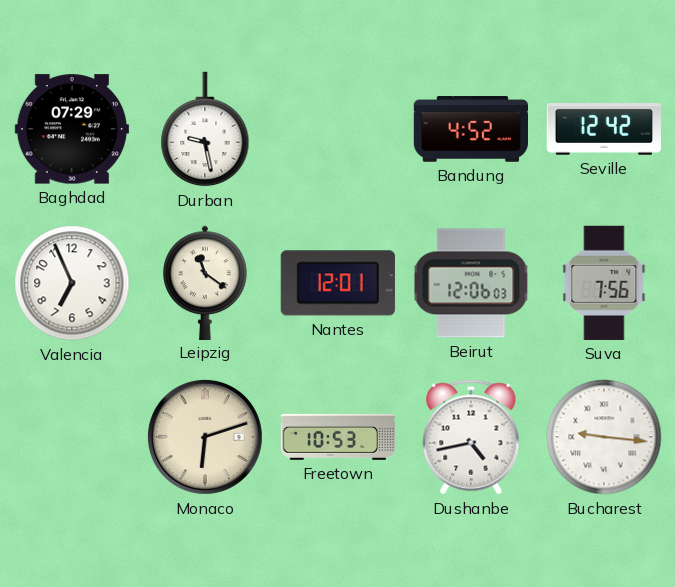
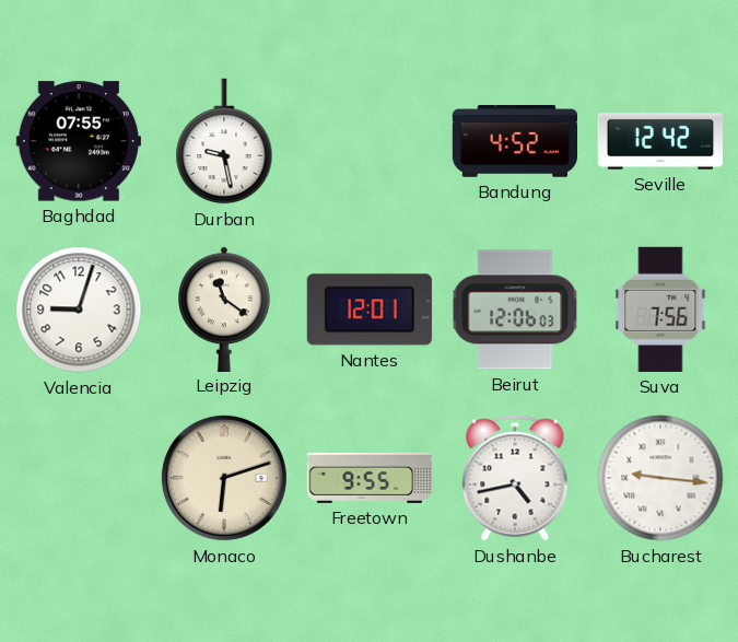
Baghdad: 07:29 -> 07:55
Valencia: 6:56 -> 9:03
Freetown: 10:53 -> 9:55
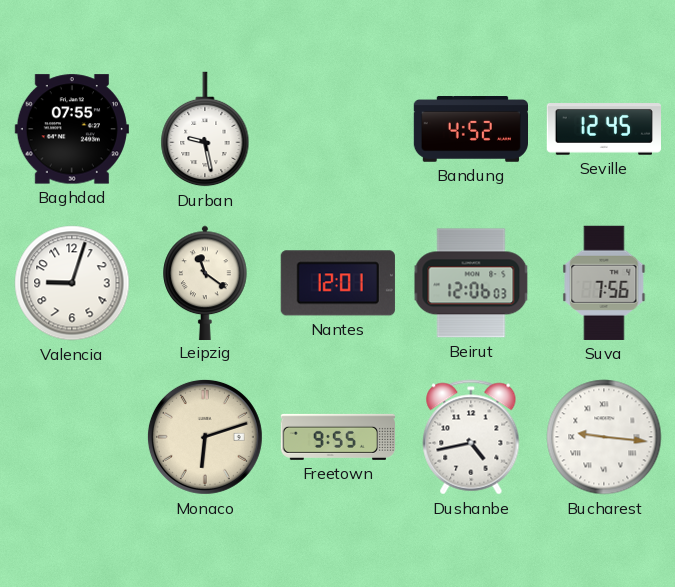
Seville: 12:42 -> 12:45
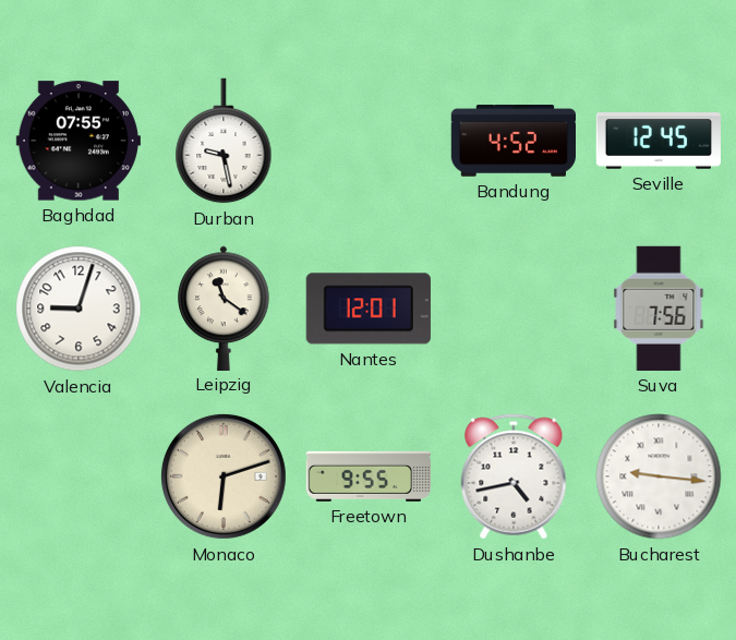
Beirut: 12:06 -> none
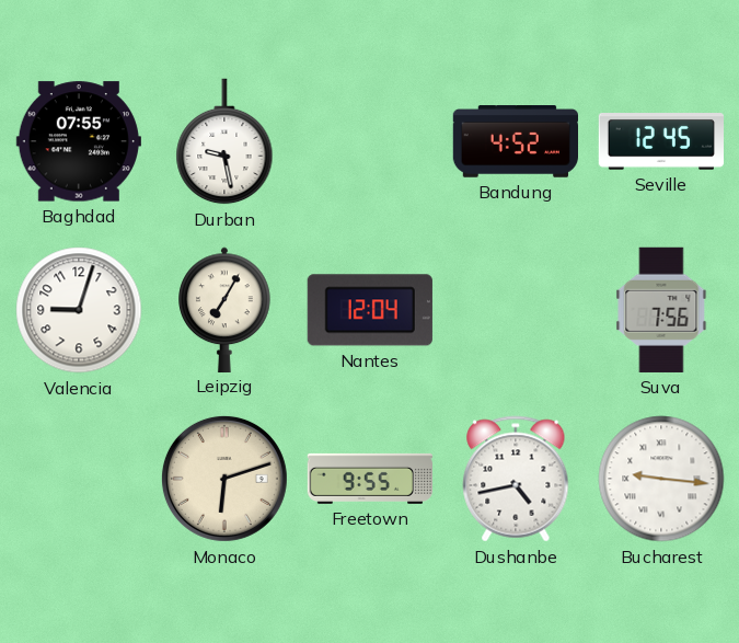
Leipzig: 11:21 -> 7:05
Nantes: 12:01 -> 12:04
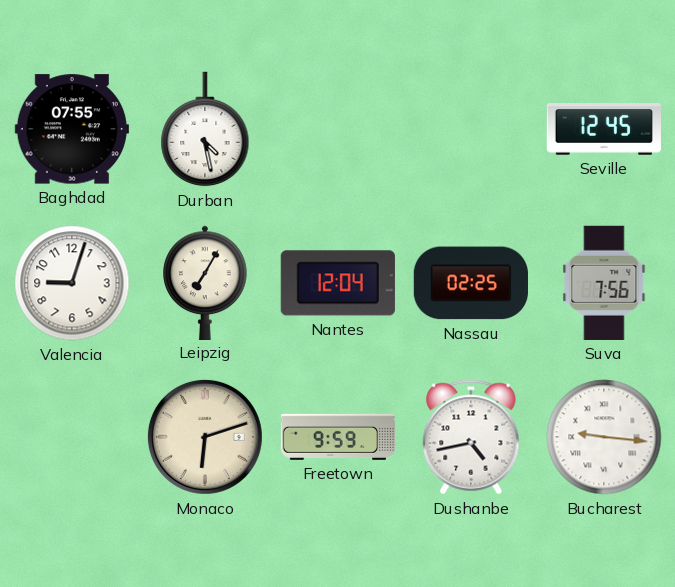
Durban: 9:28 -> 4:28
Bandung: 4:52 -> none
Nassau: none -> 02:25
Freetown: 9:55 -> 9:59
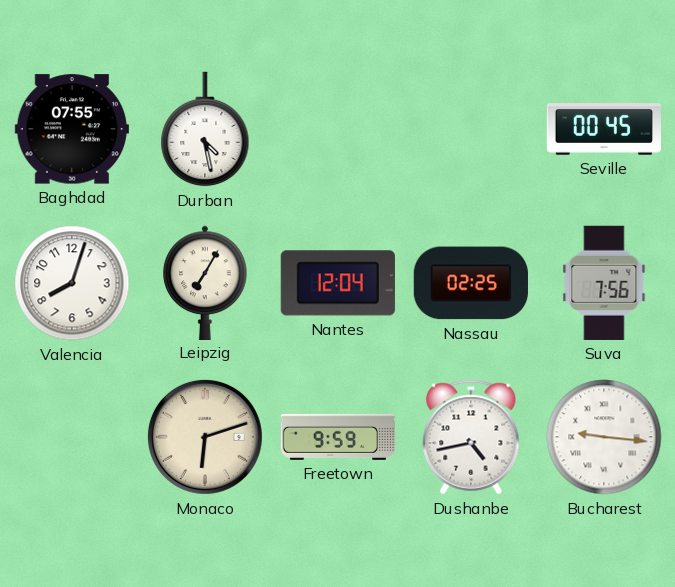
Seville: 12:45 -> 00:45
Valencia: 9:03 -> 8:03
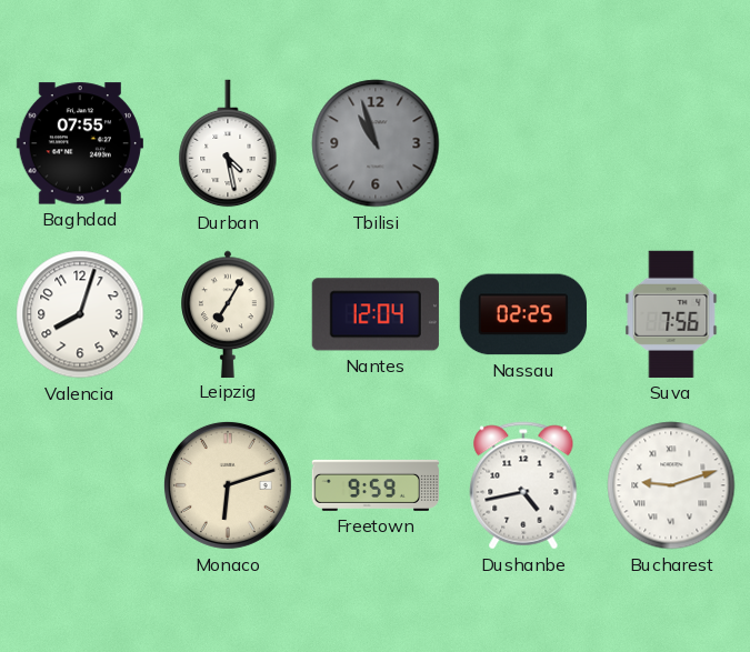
Tbilisi: none -> 10:57
Seville: 00:45 -> none
Bucharest: 9:16 -> 9:12
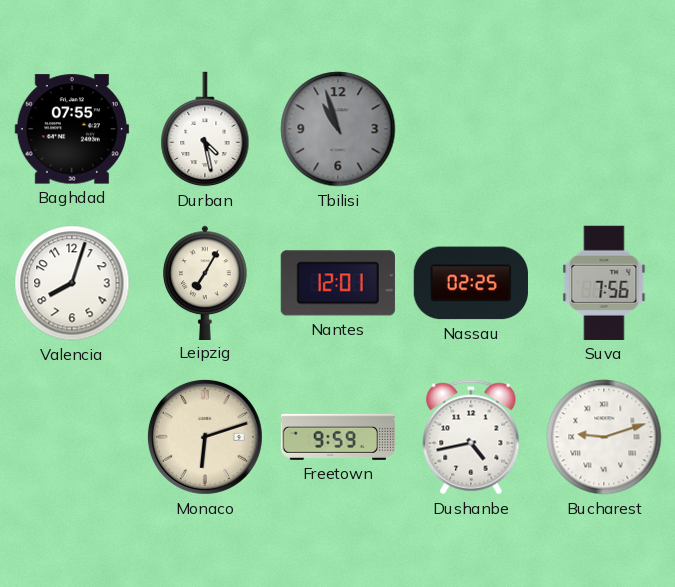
Nantes: 12:04 -> 12:01
